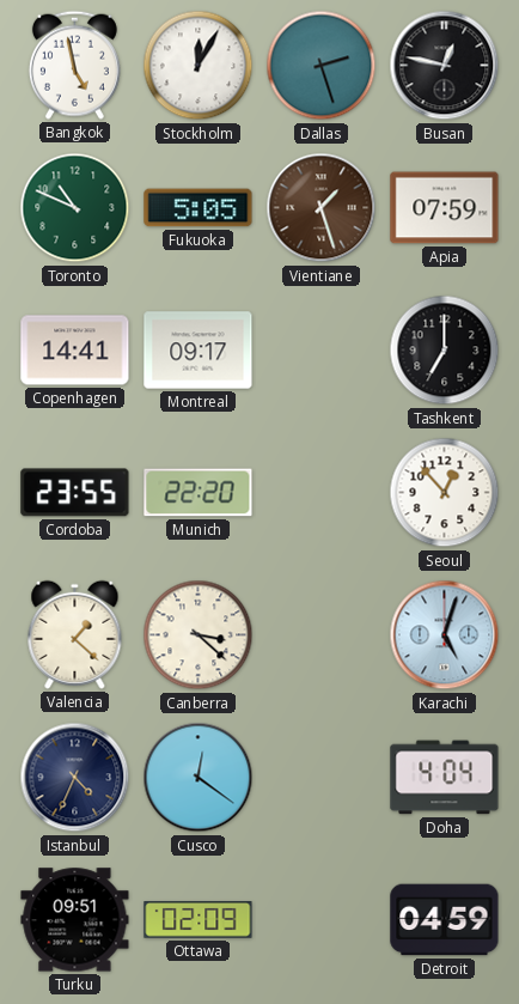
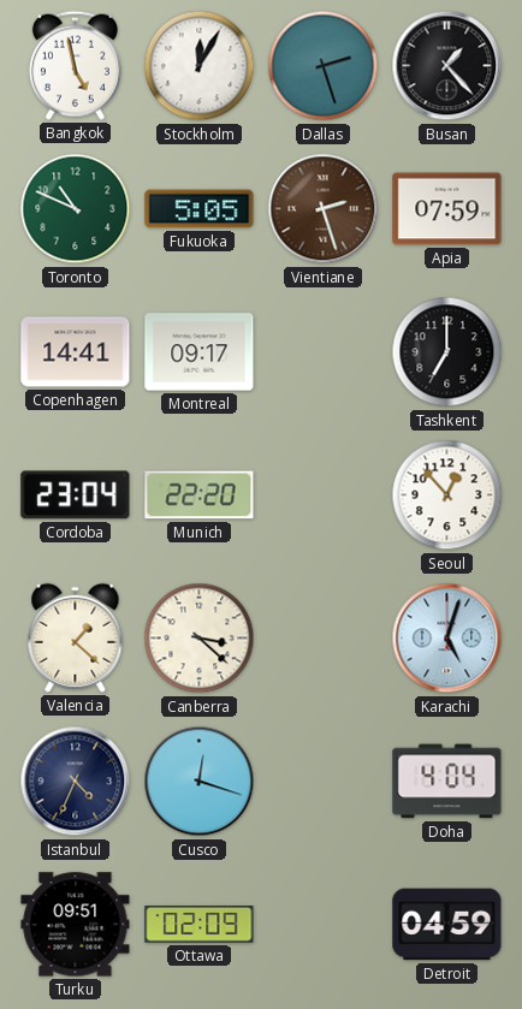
Busan: 12:47 -> 1:23
Vientiane: 1:27 -> 2:27
Cordoba: 23:55 -> 23:04
Cusco: 12:21 -> 12:18
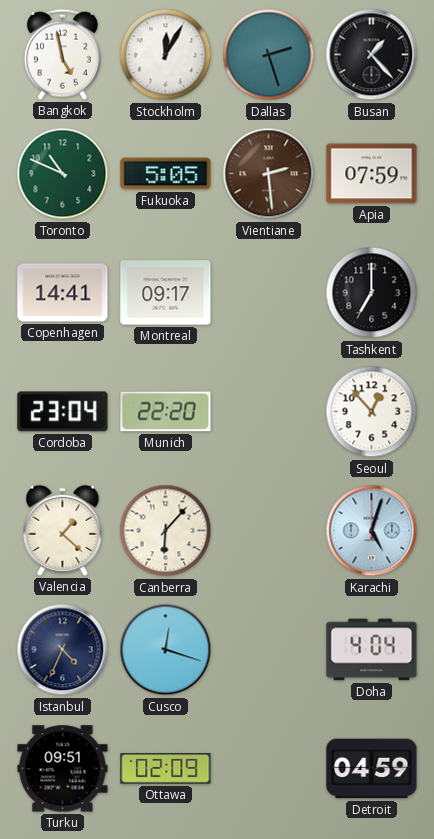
Vientiane: 2:27 -> 2:29
Canberra: 3:22 -> 6:07
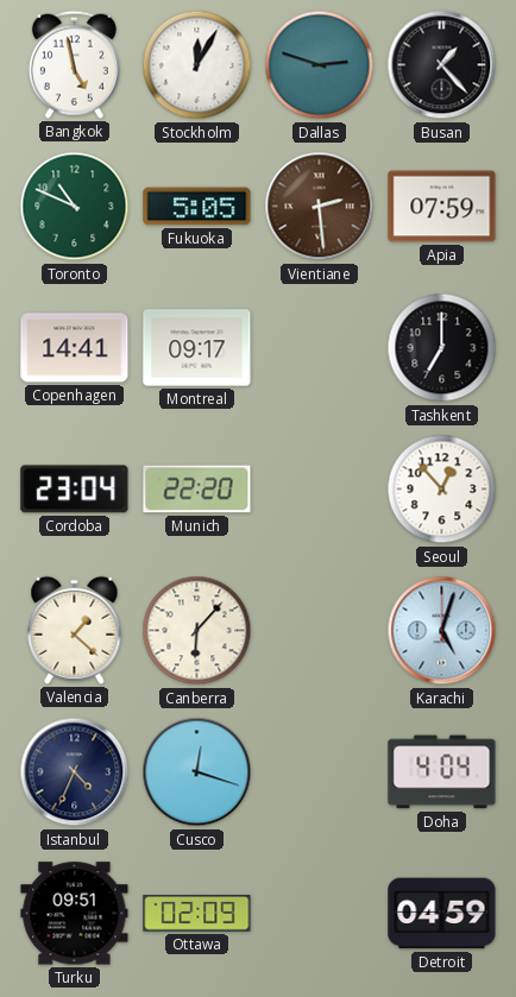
Dallas: 2:27 -> 2:48
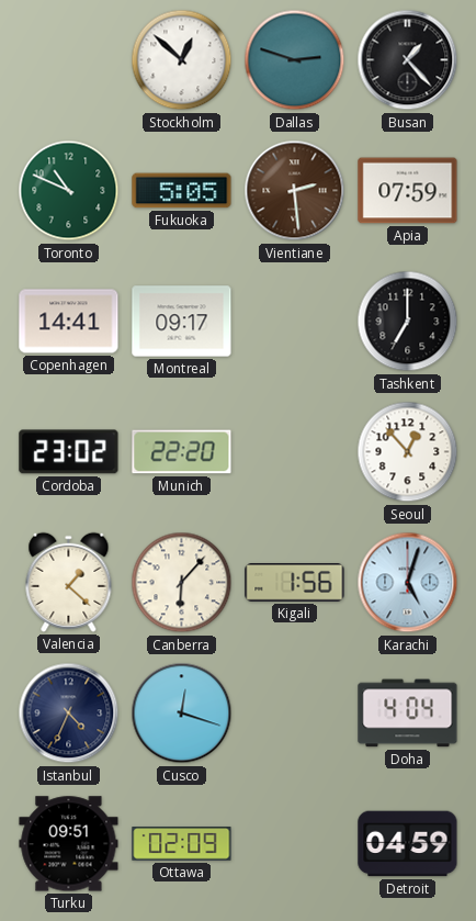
Bangkok: 4:58 -> none
Stockholm: 12:05 -> 12:52
Cordoba: 23:04 -> 23:02
Kigali: none -> 1:56
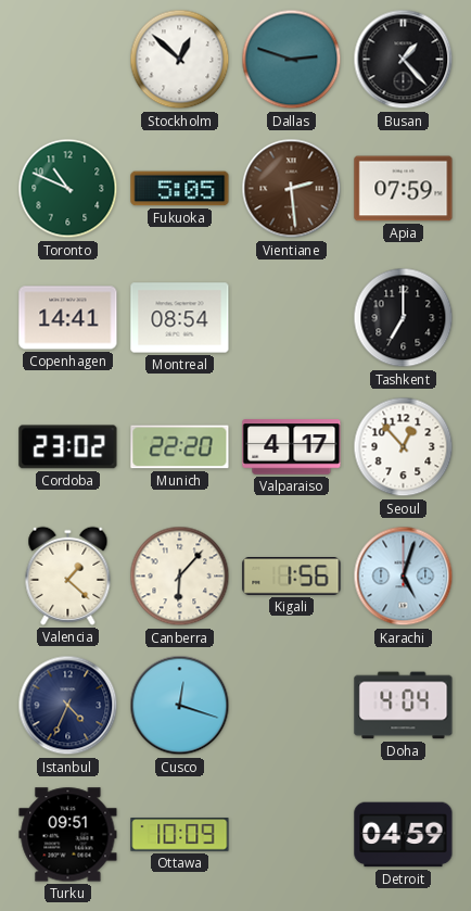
Montreal: 09:17 -> 08:54
Valparaiso: none -> 4:17
Ottawa: 02:09 -> 10:09
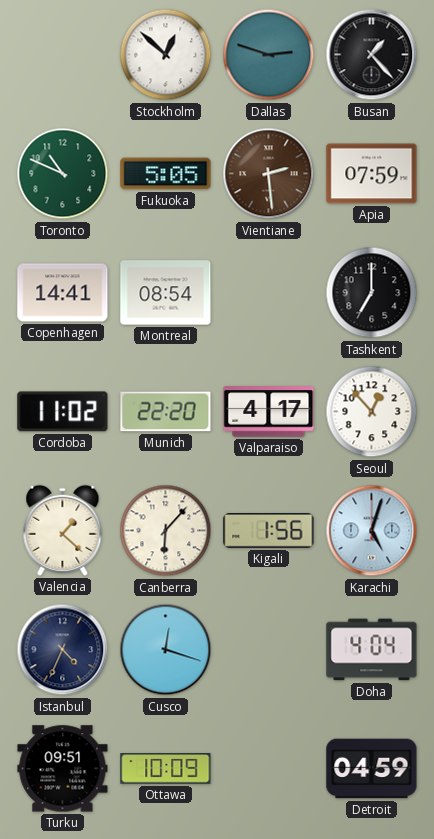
Cordoba: 23:02 -> 11:02
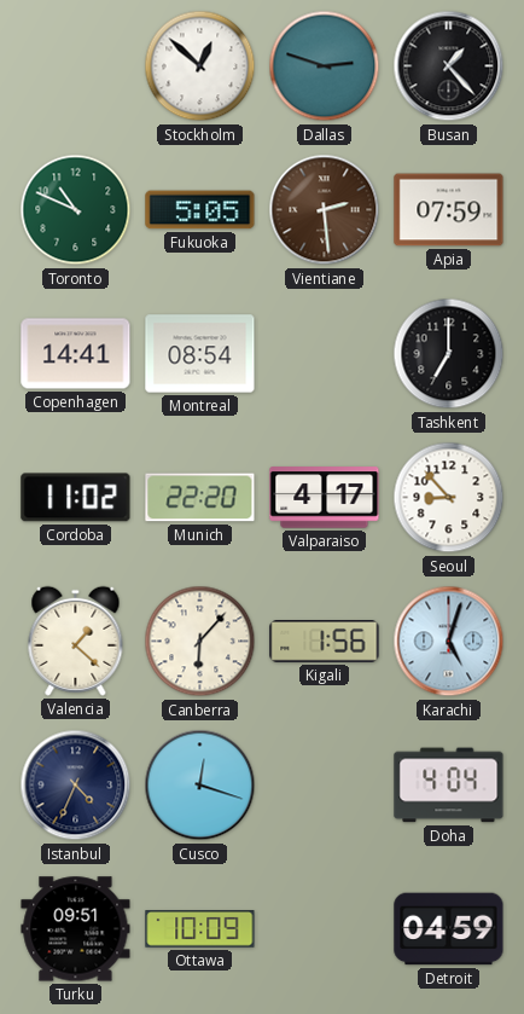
Seoul: 12:53 -> 8:53
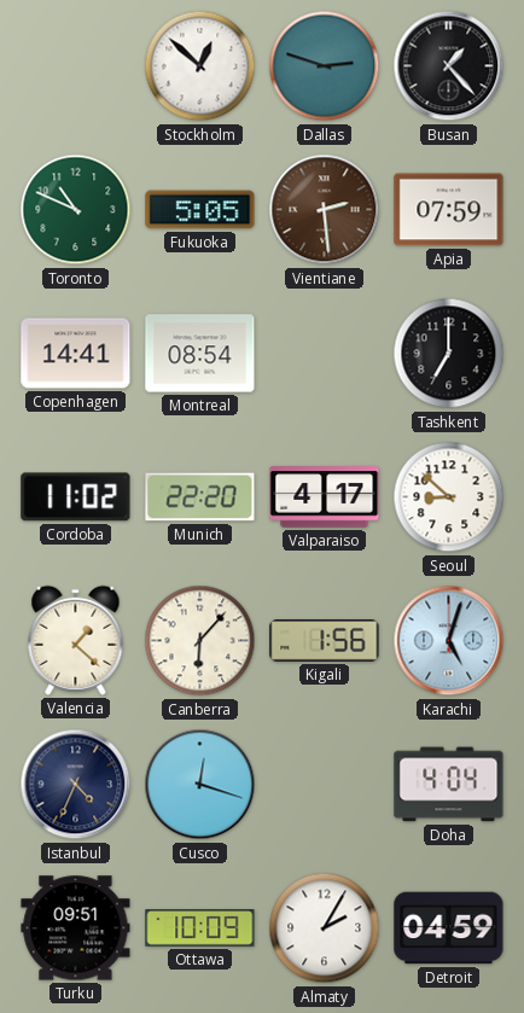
Seoul: 8:53 -> 8:52
Almaty: none -> 2:05
